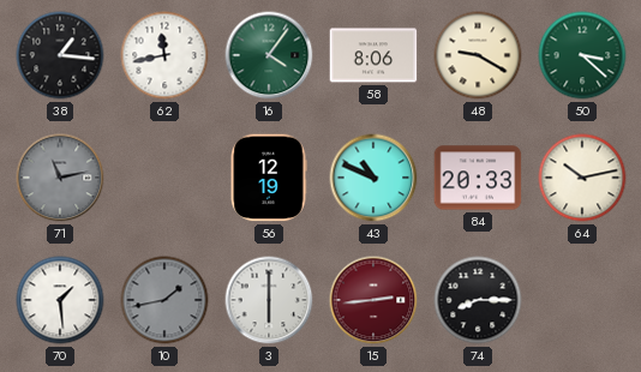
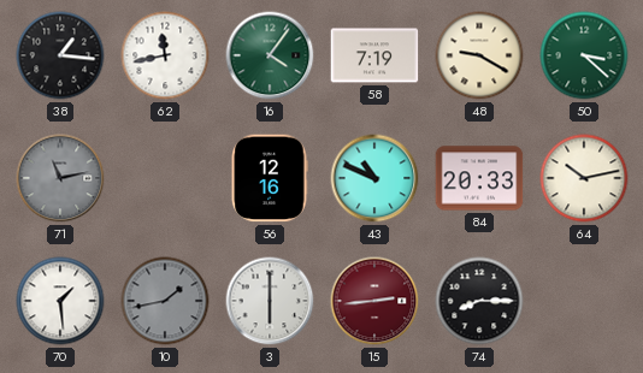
58: 8:06 -> 7:19
56: 12:19 -> 12:16
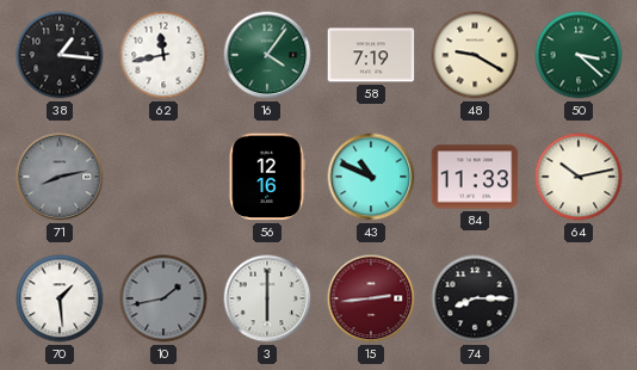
71: 11:13 -> 8:13
84: 20:33 -> 11:33
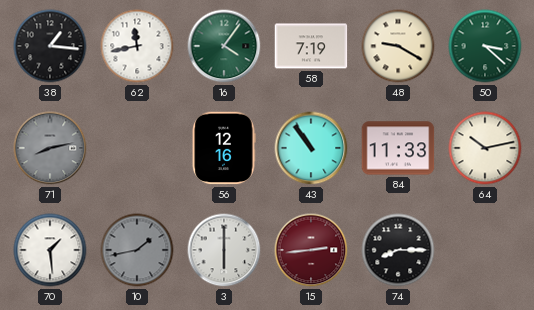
43: 10:49 -> 10:54
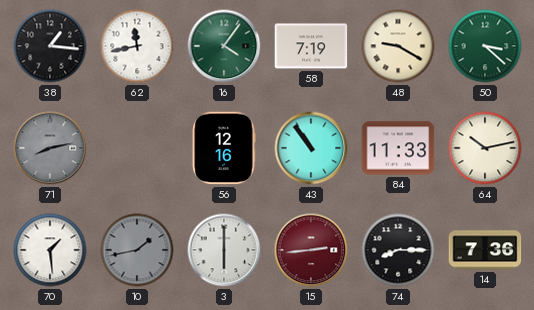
14: none -> 7:36
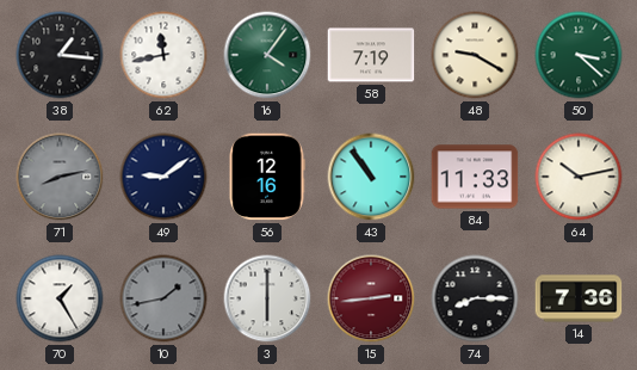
49: none -> 9:09
70: 1:29 -> 1:25
